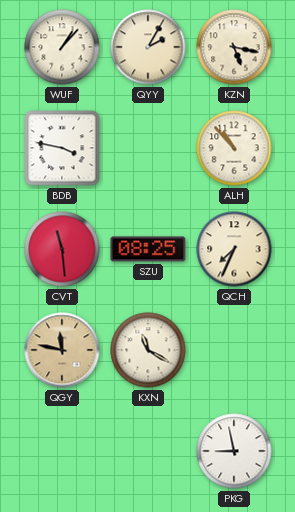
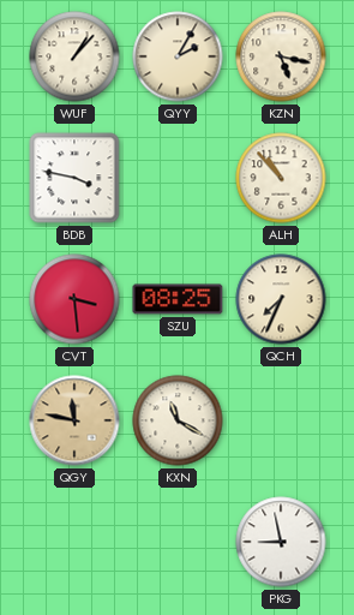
CVT: 11:29 -> 3:29
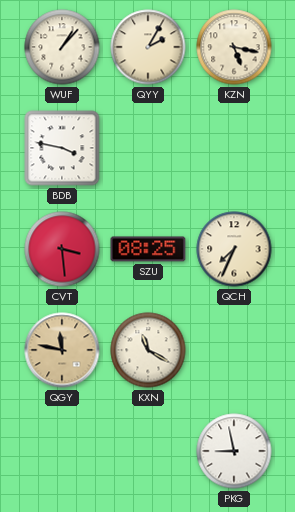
ALH: 10:53 -> none
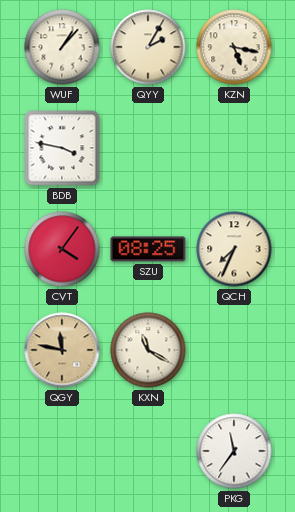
CVT: 3:29 -> 4:06
PKG: 8:58 -> 11:36
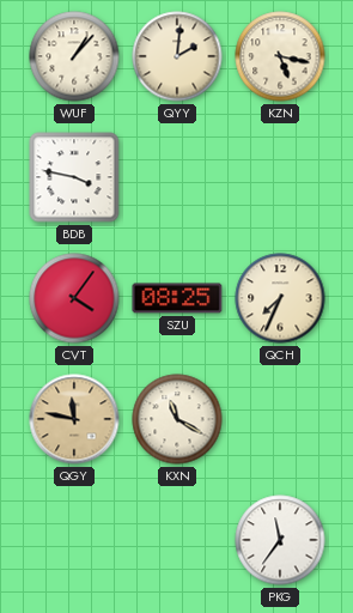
QYY: 2:05 -> 2:01
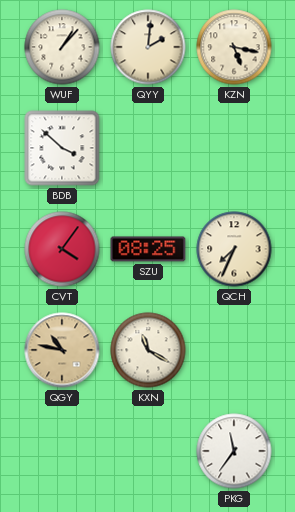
BDB: 3:47 -> 3:52
QGY: 11:47 -> 10:47
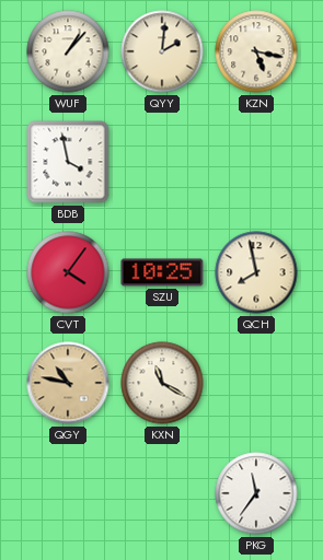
BDB: 3:52 -> 3:58
SZU: 08:25 -> 10:25
QCH: 7:34 -> 7:58
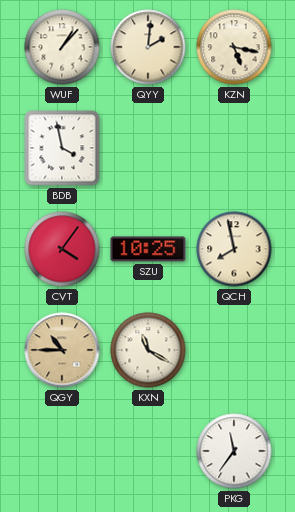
QGY: 10:47 -> 10:45
